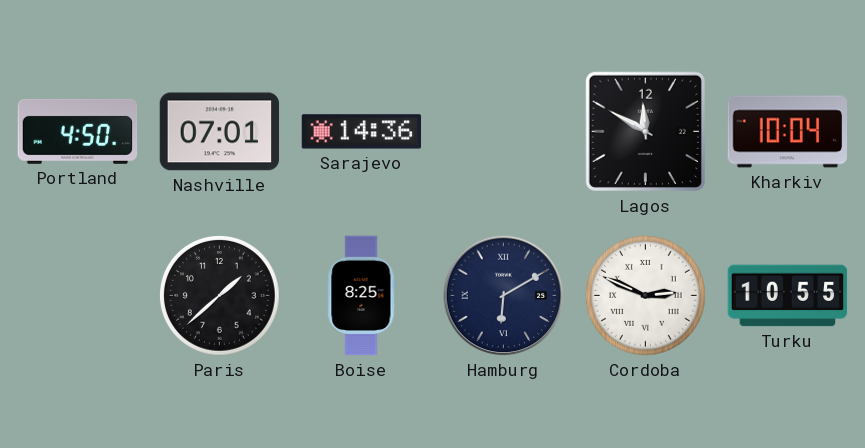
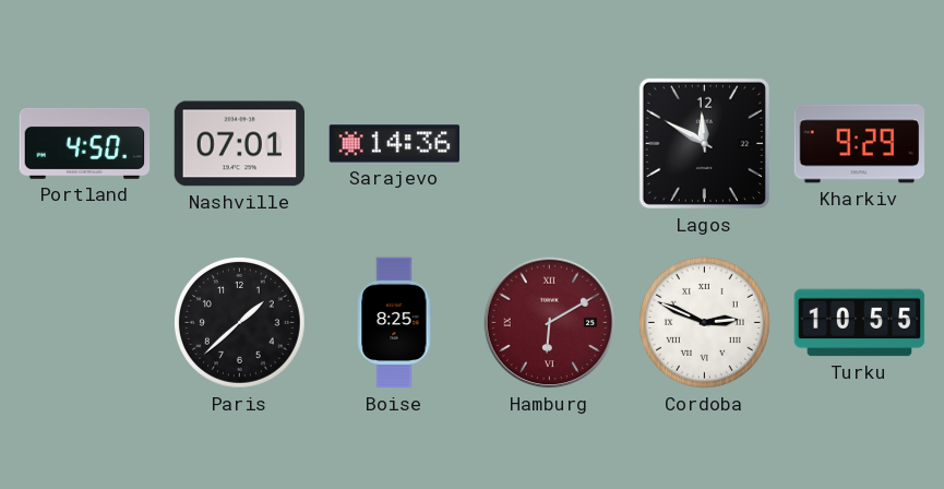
Kharkiv: 10:04 -> 9:29
Hamburg dial: navy -> burgundy
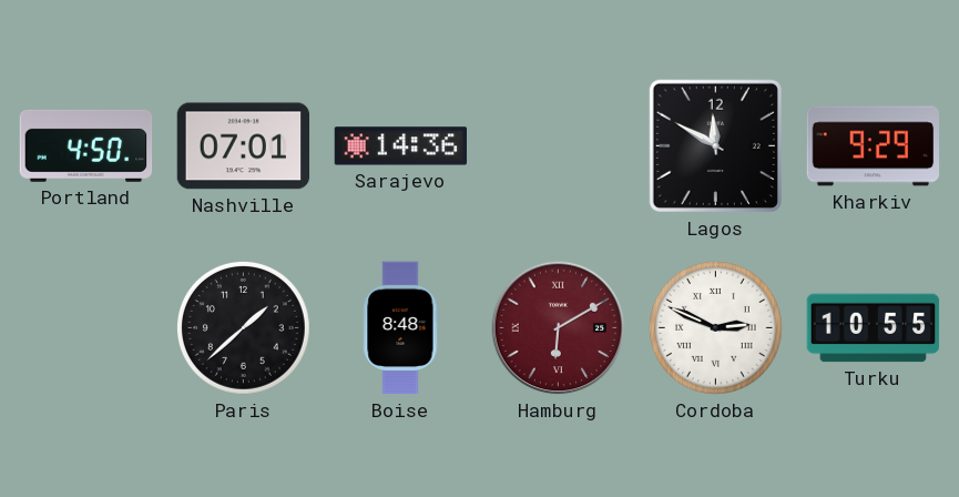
Boise: 8:25 -> 8:48
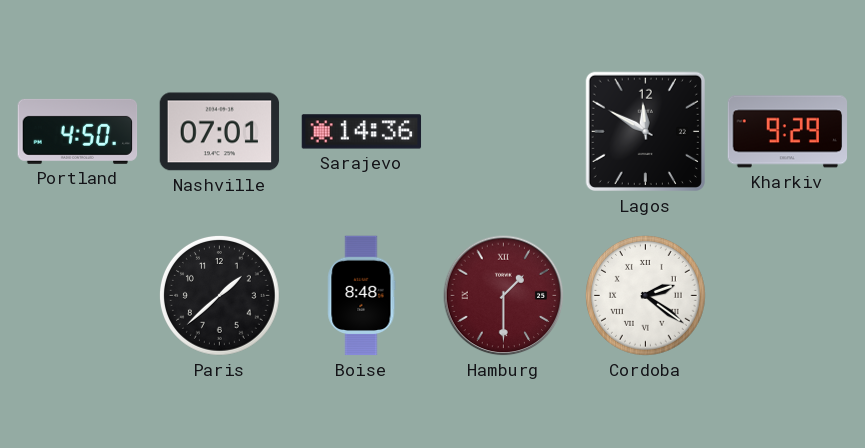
Hamburg: 6:10 -> 1:30
Cordoba: 2:49 -> 2:21
Turku: 10:55 -> none
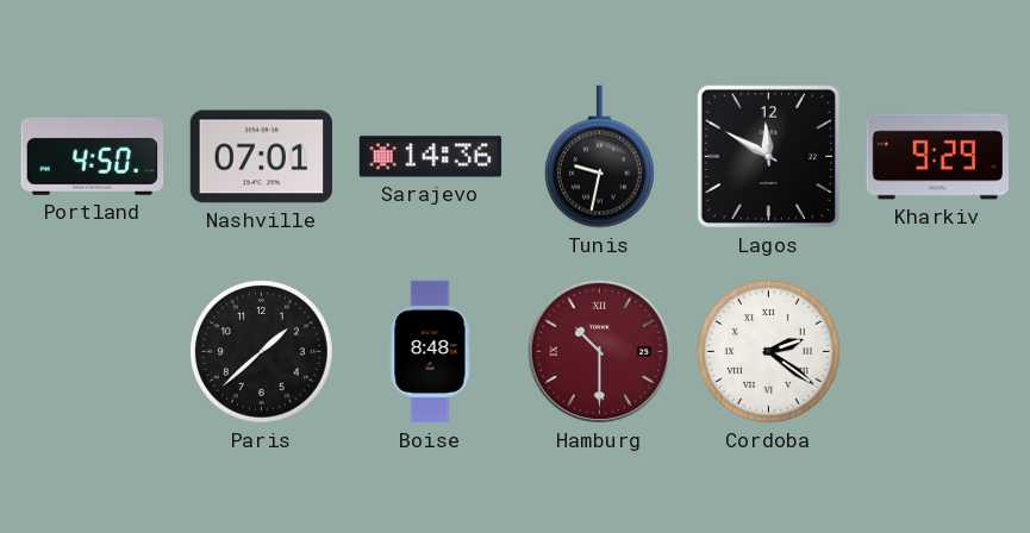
Tunis: none -> 9:32
Hamburg: 1:30 -> 10:30
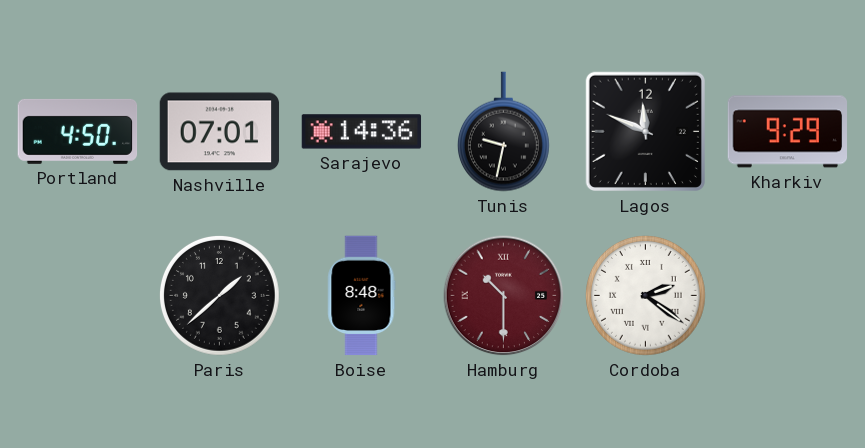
Lagos: 11:50 -> 11:49
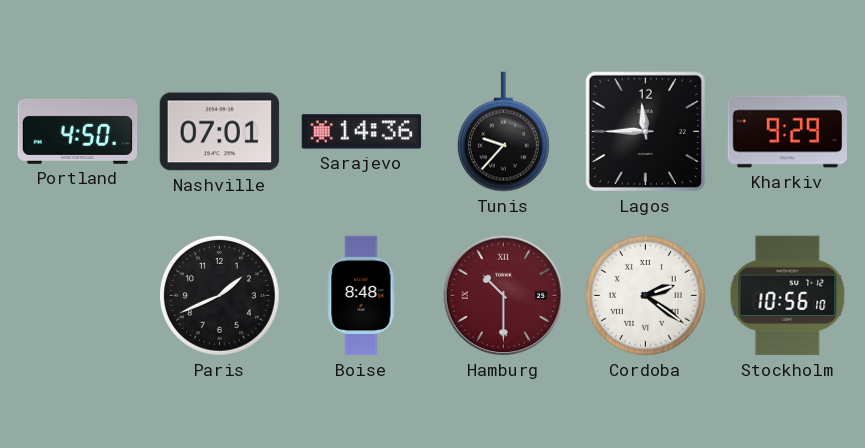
Tunis: 9:32 -> 9:37
Lagos: 11:49 -> 11:45
Paris: 1:38 -> 1:41
Stockholm: none -> 10:56
